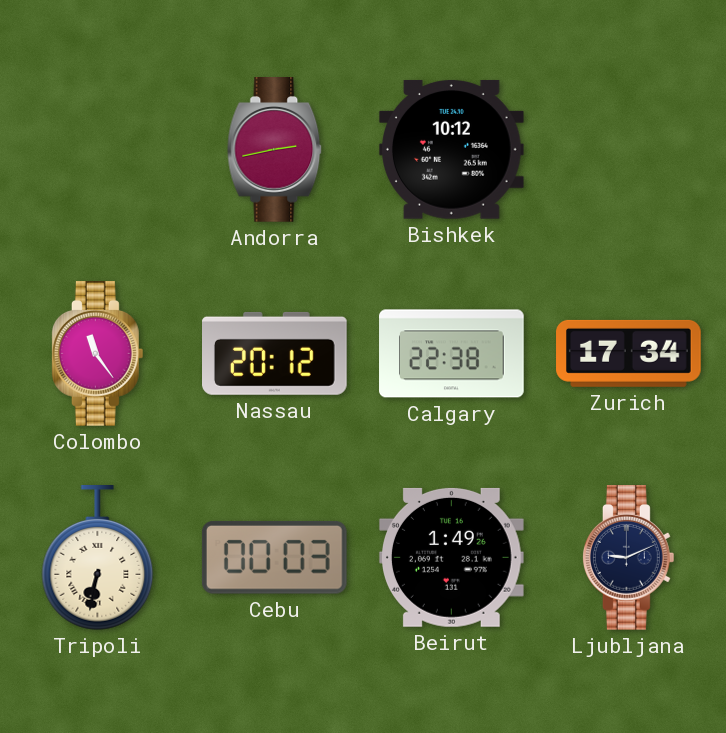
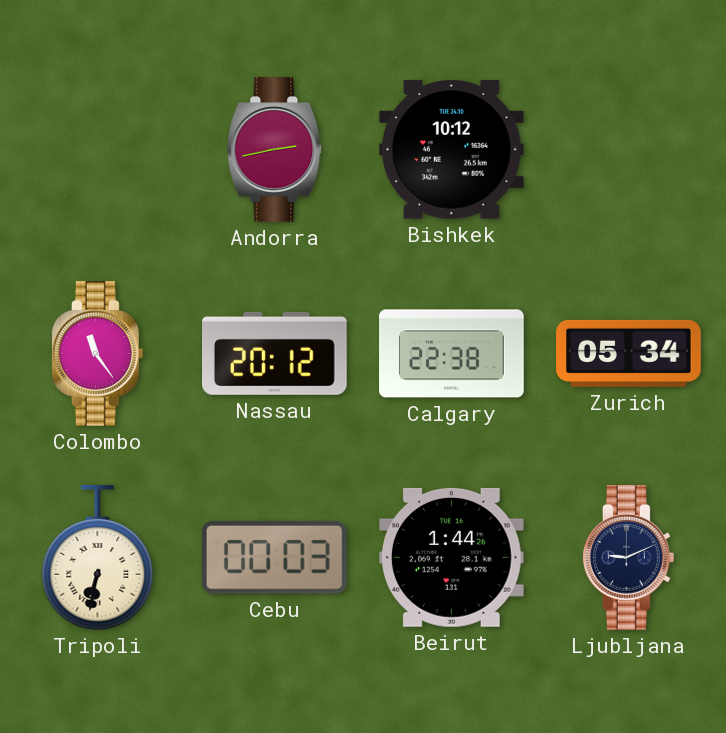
Zurich: 17:34 -> 05:34
Beirut: 1:49 -> 1:44
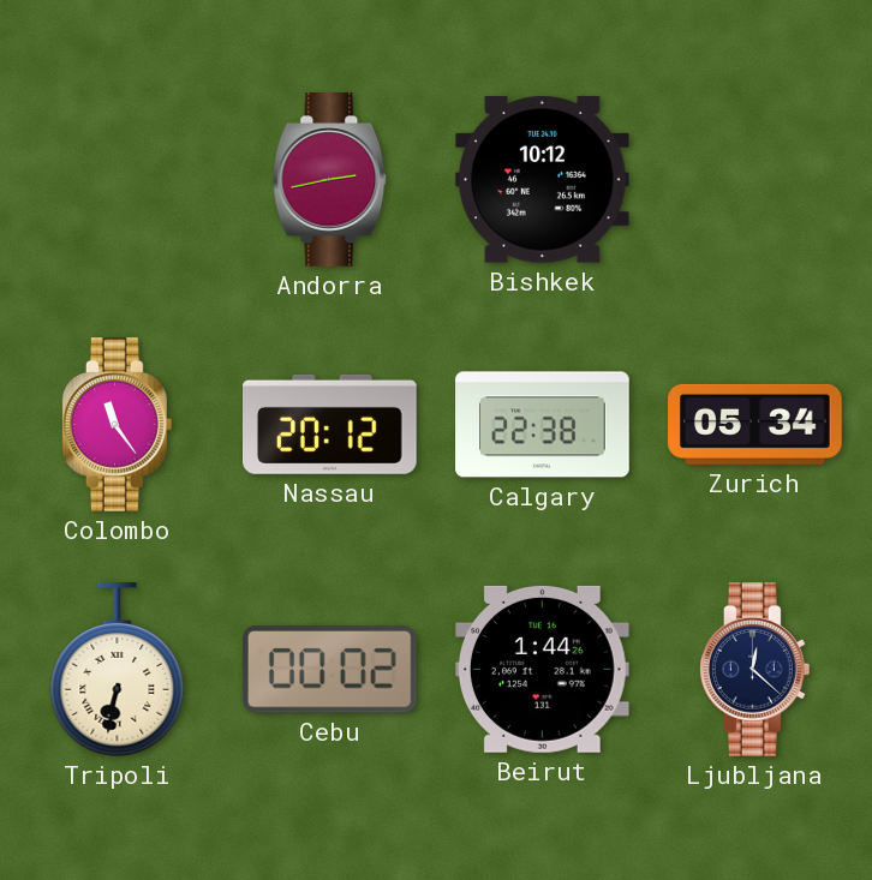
Cebu: 00:03 -> 00:02
Ljubljana: 9:11 -> 12:22
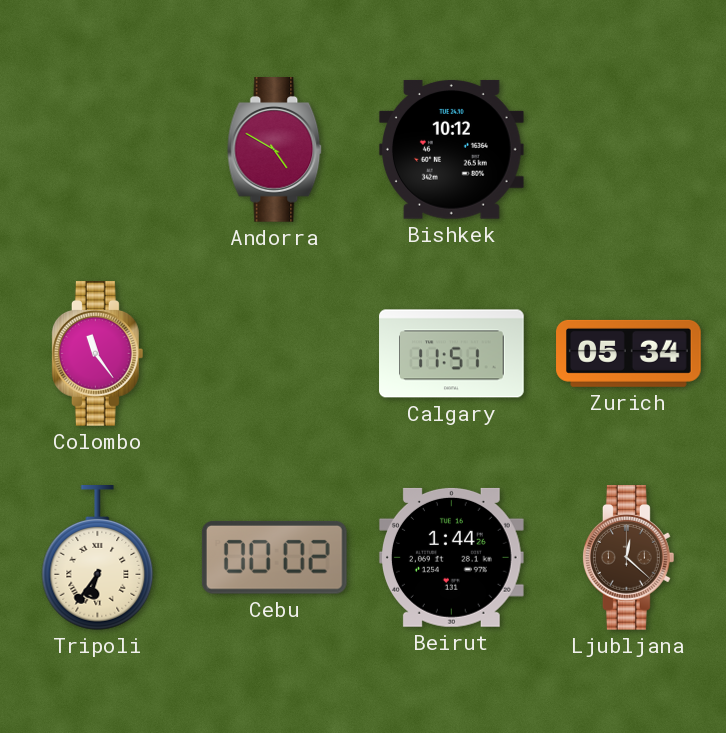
Andorra: 2:43 -> 4:50
Nassau: 20:12 -> none
Calgary: 22:38 -> 11:51
Tripoli: 6:32 -> 6:36
Ljubljana dial: navy -> brown
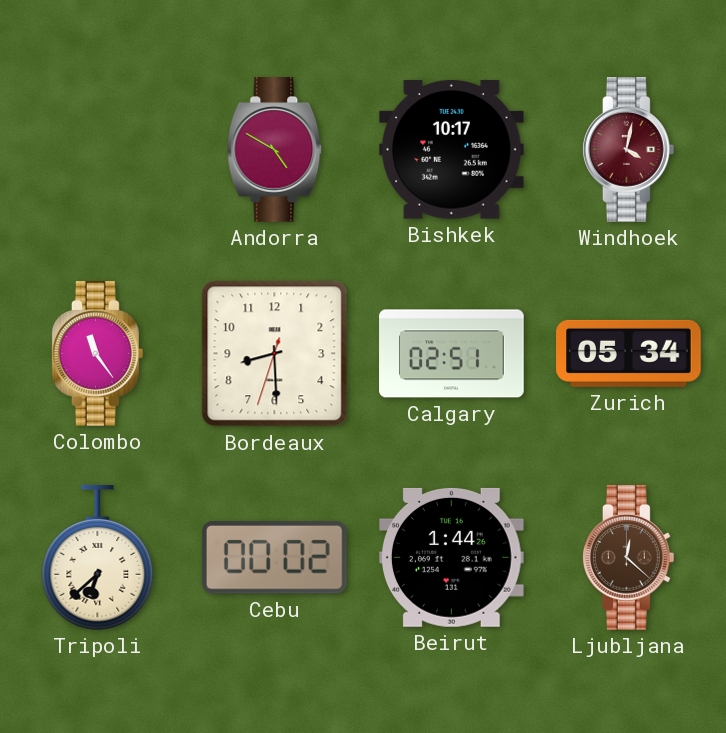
Bishkek: 10:12 -> 10:17
Windhoek: none -> 4:02
Bordeaux: none -> 8:29
Calgary: 11:51 -> 02:51
Tripoli: 6:36 -> 6:38
